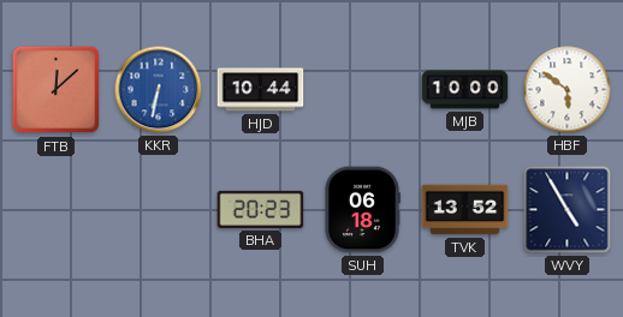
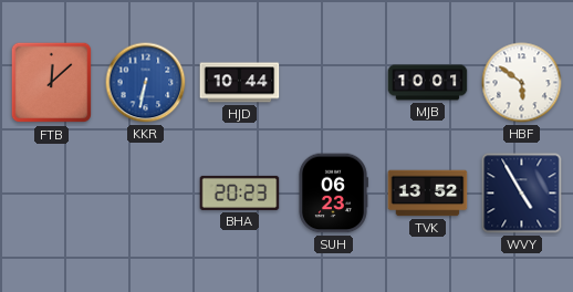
MJB: 10:00 -> 10:01
SUH: 06:18 -> 06:23
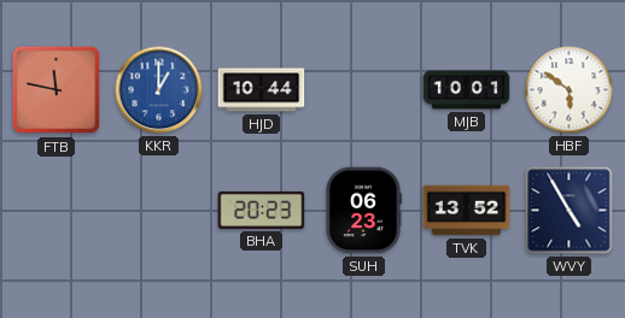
FTB: 12:08 -> 11:47
KKR: 6:32 -> 1:00
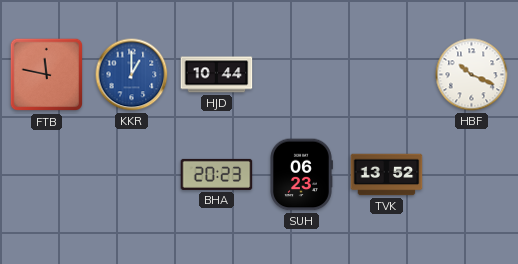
MJB: 10:01 -> none
HBF: 5:51 -> 10:19
WVY: 4:55 -> none
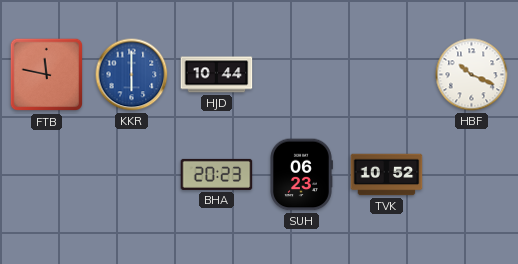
KKR: 1:00 -> 6:00
TVK: 13:52 -> 10:52
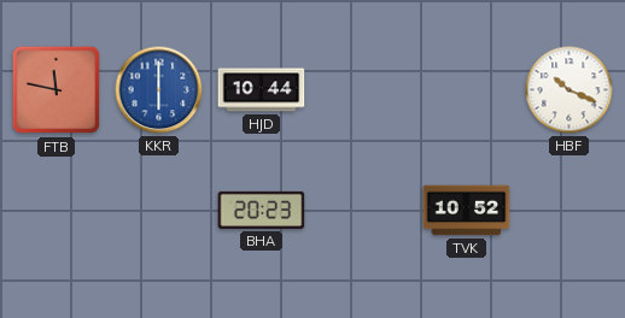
SUH: 06:23 -> none
